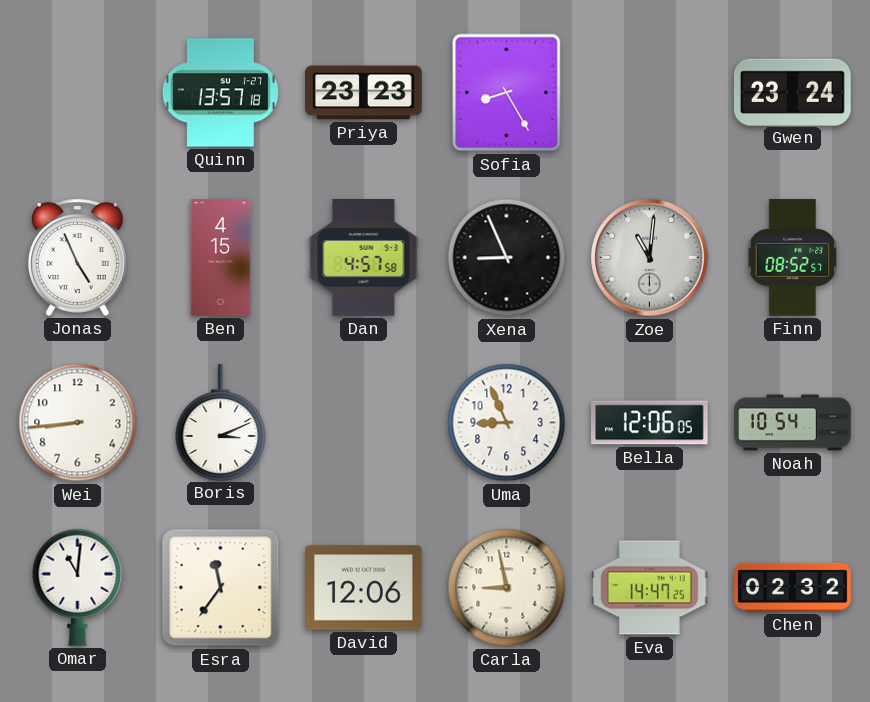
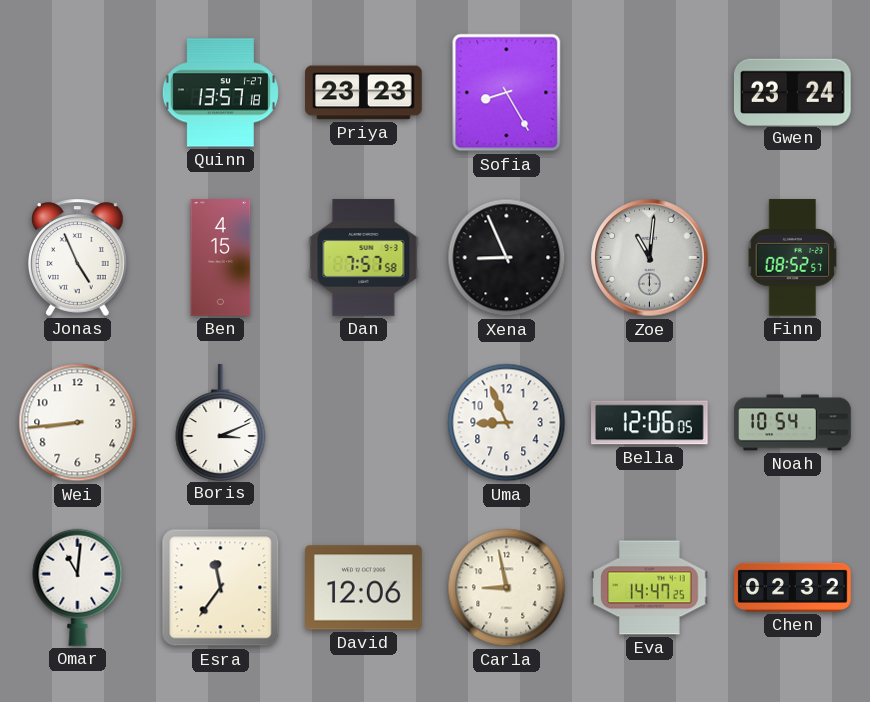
Dan: 4:57 -> 7:57
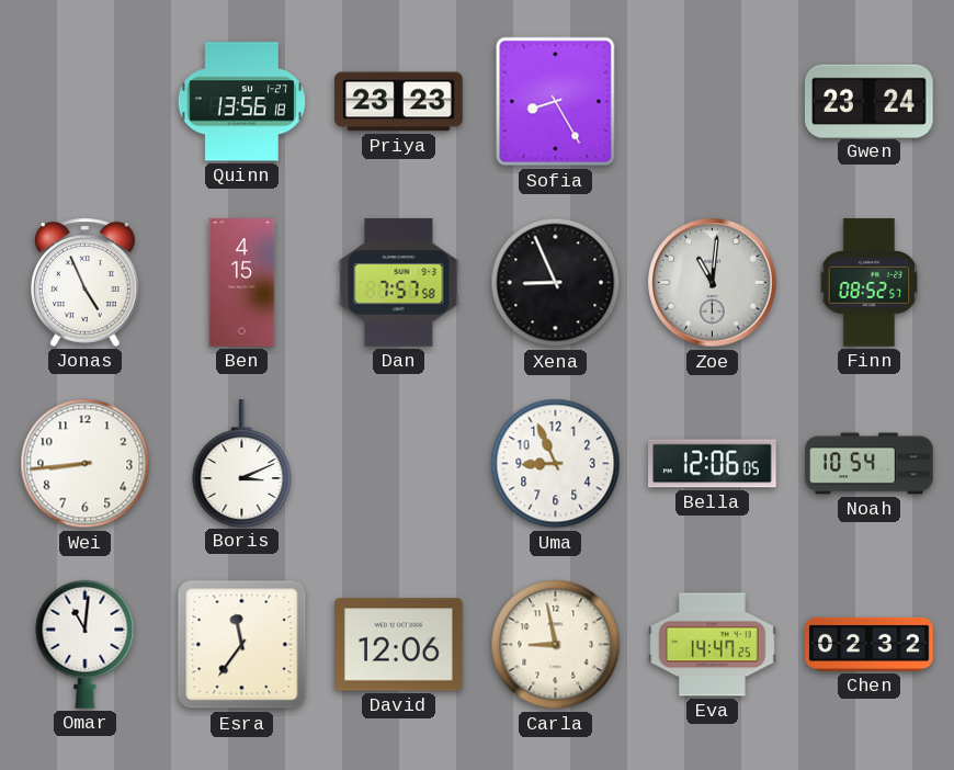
Quinn: 13:57 -> 13:56
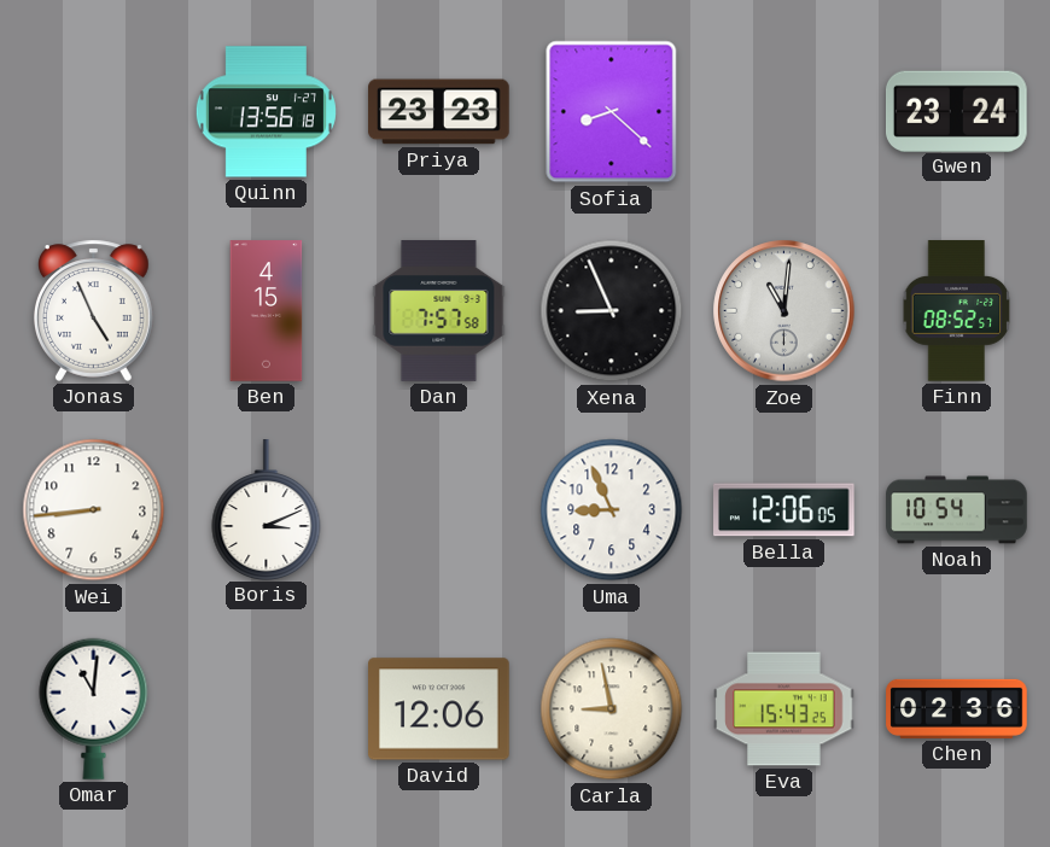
Sofia: 8:25 -> 8:22
Esra: 11:36 -> none
Eva: 14:47 -> 15:43
Chen: 02:32 -> 02:36
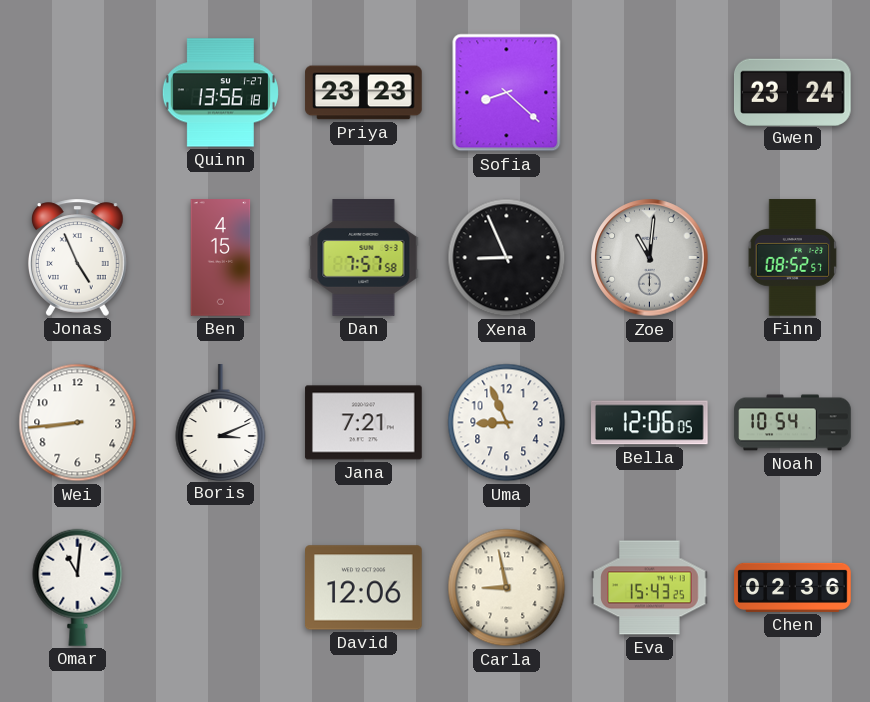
Jana: none -> 7:21
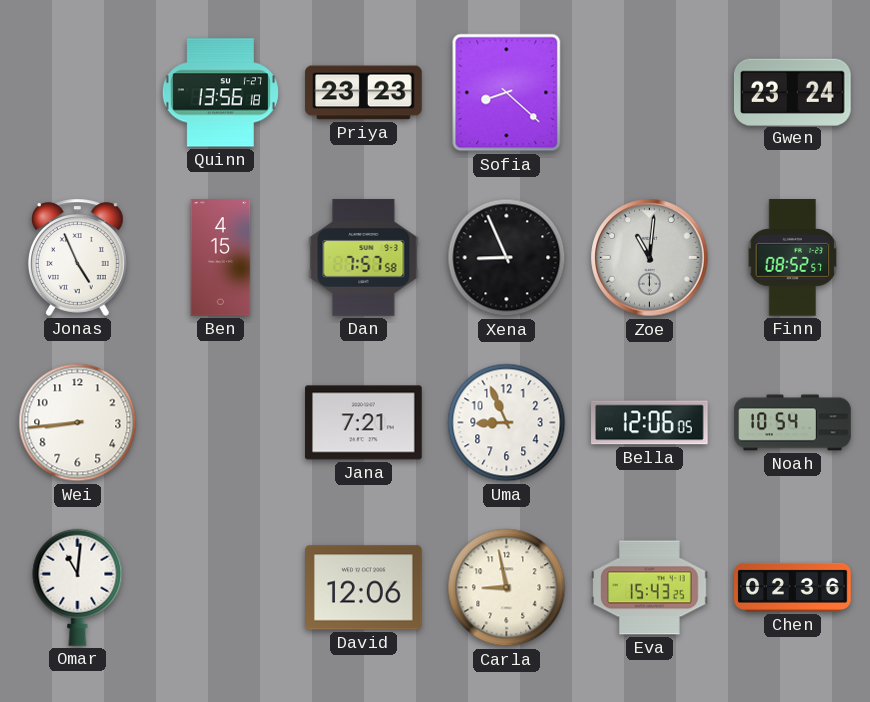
Boris: 3:11 -> none
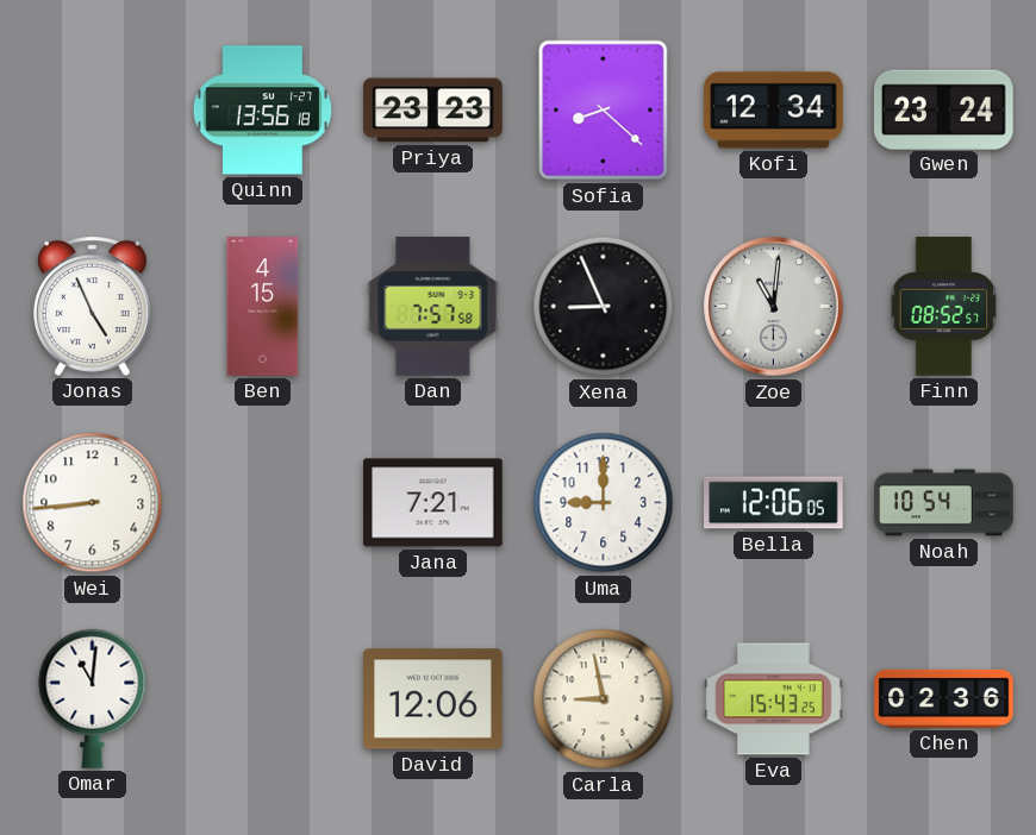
Kofi: none -> 12:34
Uma: 8:56 -> 9:00
